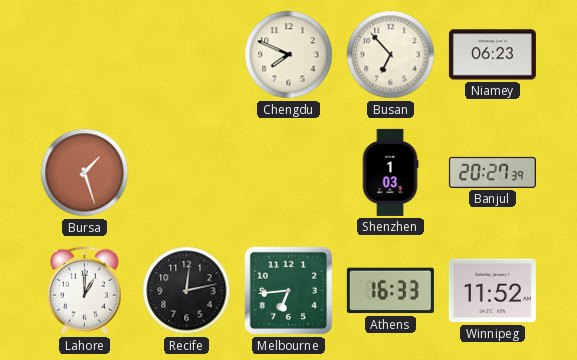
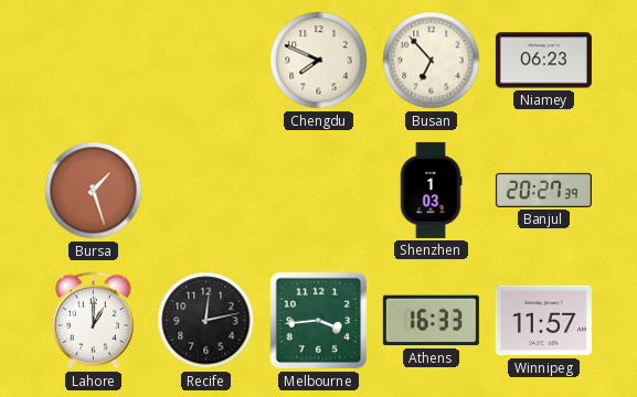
Melbourne: 6:44 -> 3:44
Winnipeg: 11:52 -> 11:57
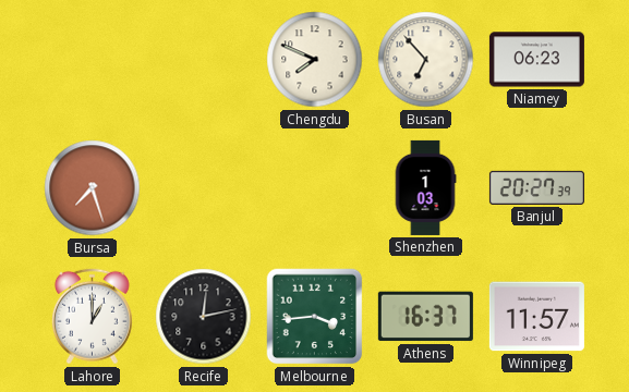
Bursa: 1:27 -> 7:27
Athens: 16:33 -> 16:37
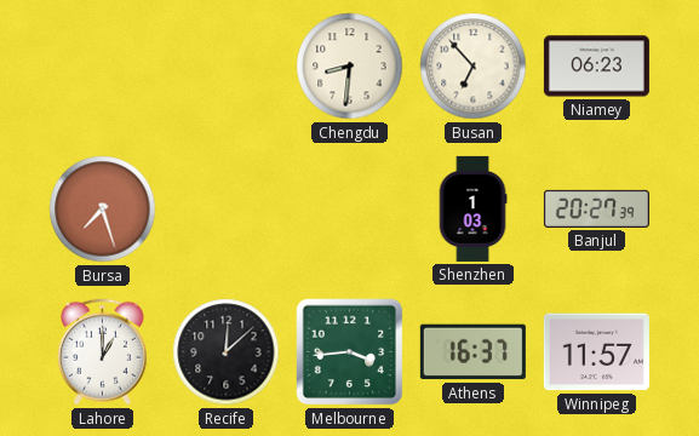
Chengdu: 7:49 -> 8:31
Recife: 12:13 -> 12:08
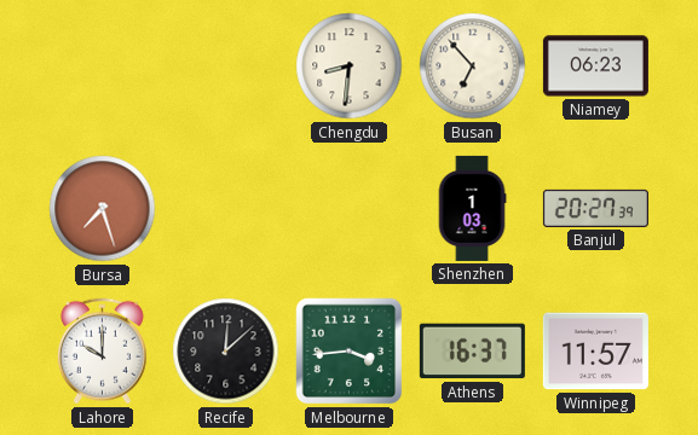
Lahore: 1:00 -> 10:00
